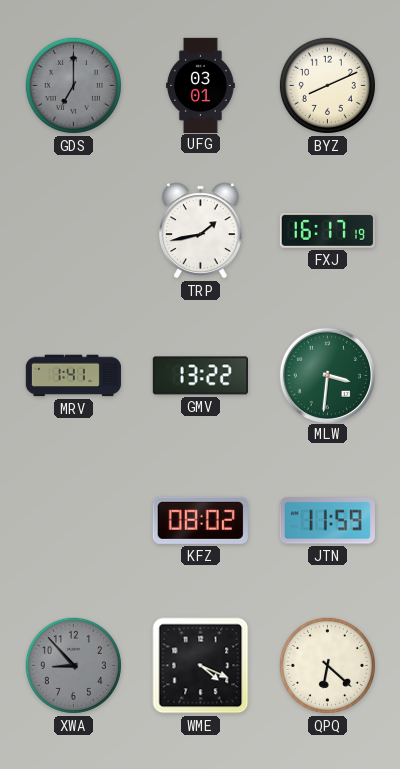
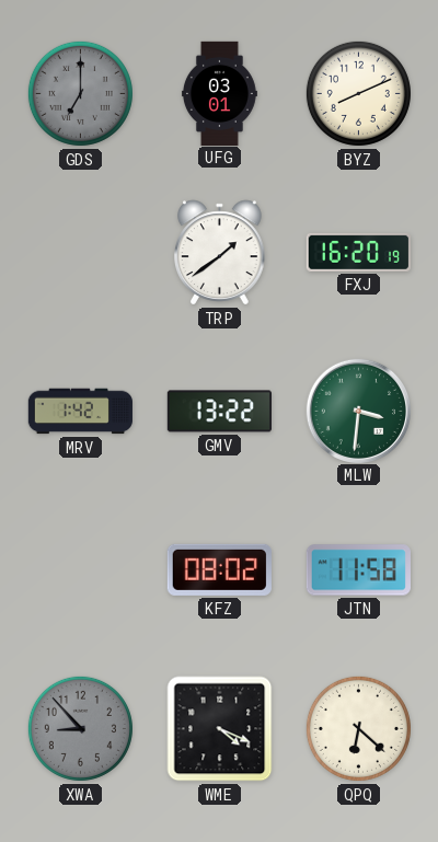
TRP: 1:43 -> 1:39
FXJ: 16:17 -> 16:20
MRV: 1:41 -> 1:42
JTN: 11:59 -> 11:58
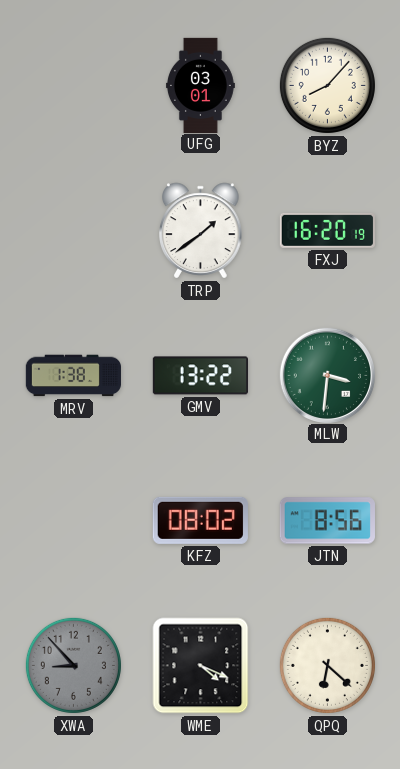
GDS: 7:00 -> none
BYZ: 8:11 -> 8:07
MRV: 1:42 -> 1:38
JTN: 11:58 -> 8:56
